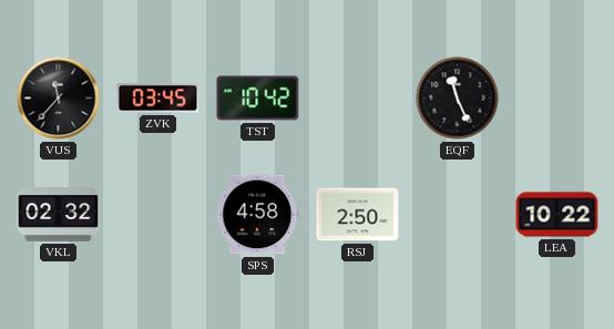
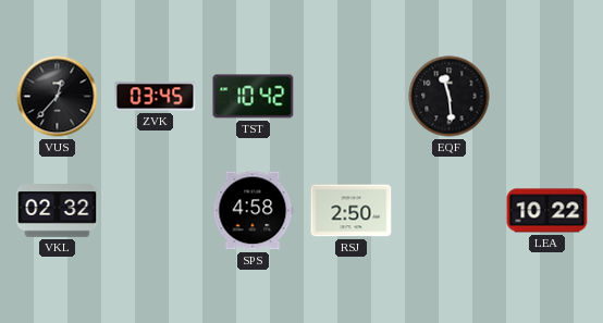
VUS: 11:37 -> 12:37
EQF: 11:26 -> 11:29
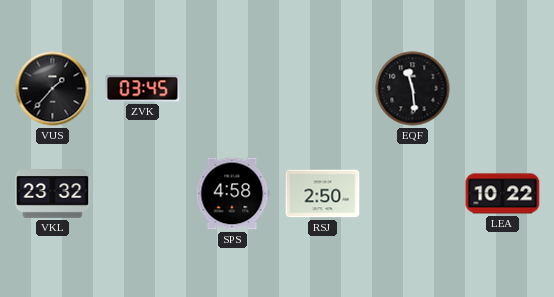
VUS: 12:37 -> 1:37
TST: 10:42 -> none
VKL: 02:32 -> 23:32
